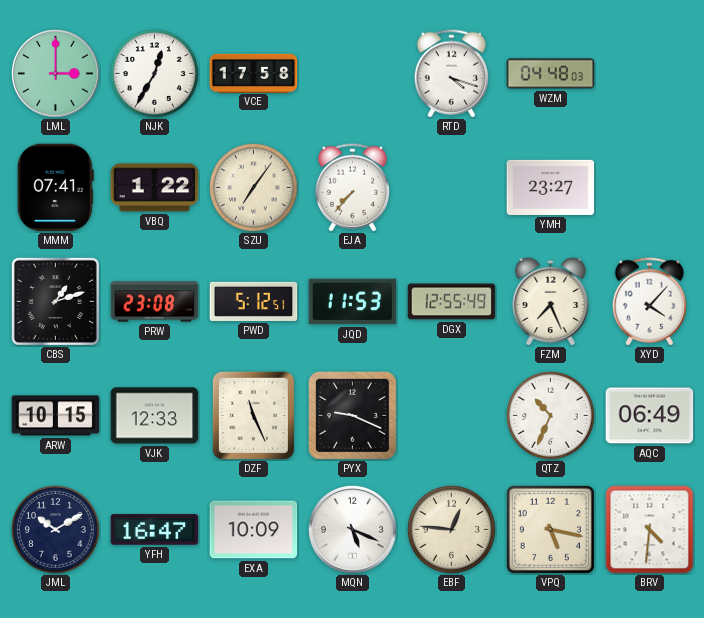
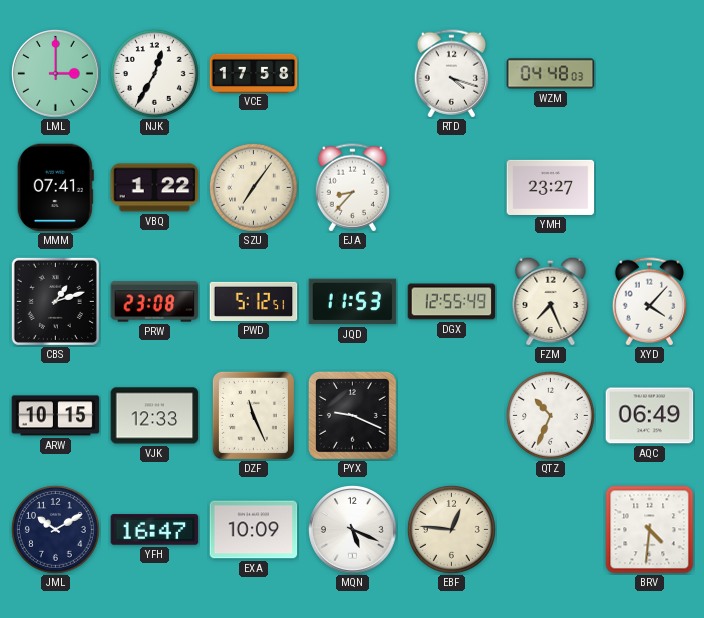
EJA: 7:37 -> 8:37
VPQ: 5:17 -> none
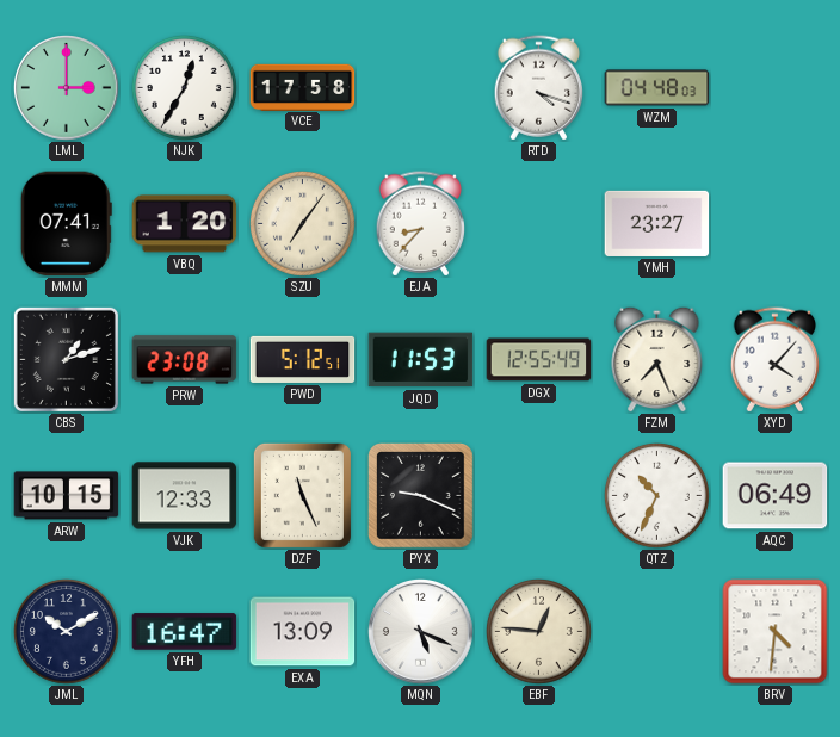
VBQ: 1:22 -> 1:20
EXA: 10:09 -> 13:09
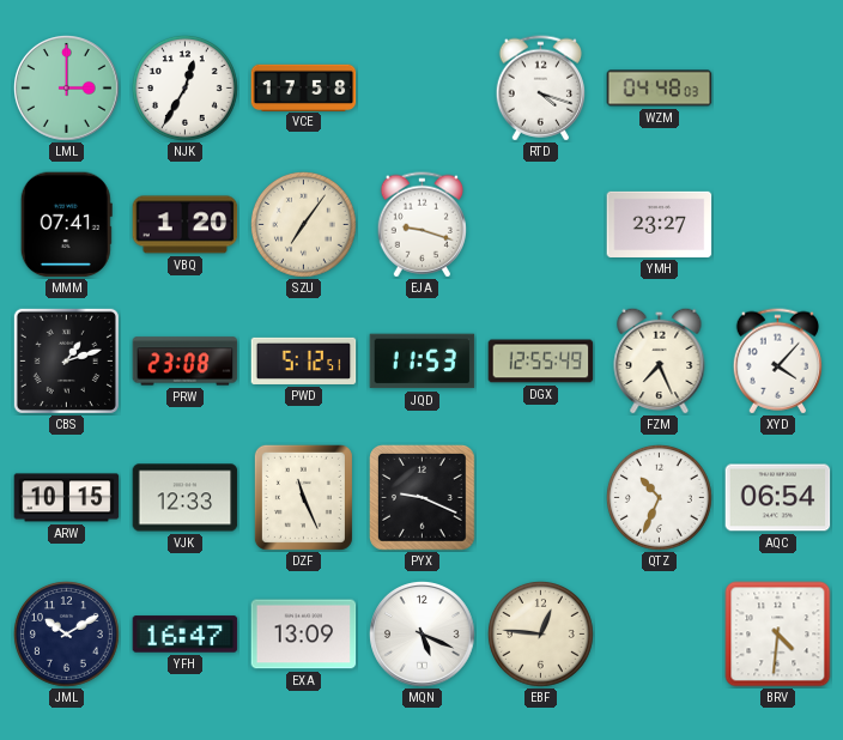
EJA: 8:37 -> 9:18
AQC: 06:49 -> 06:54
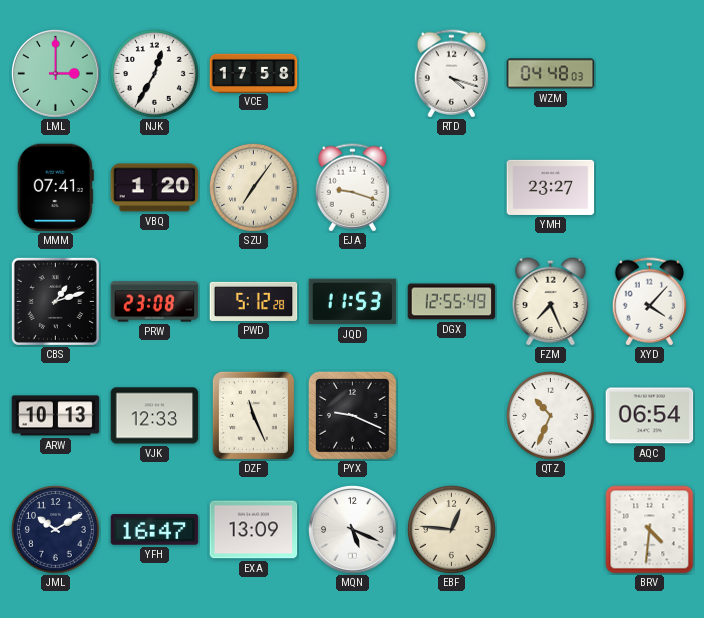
PWD: 5:12:51 -> 5:12:28
ARW: 10:15 -> 10:13
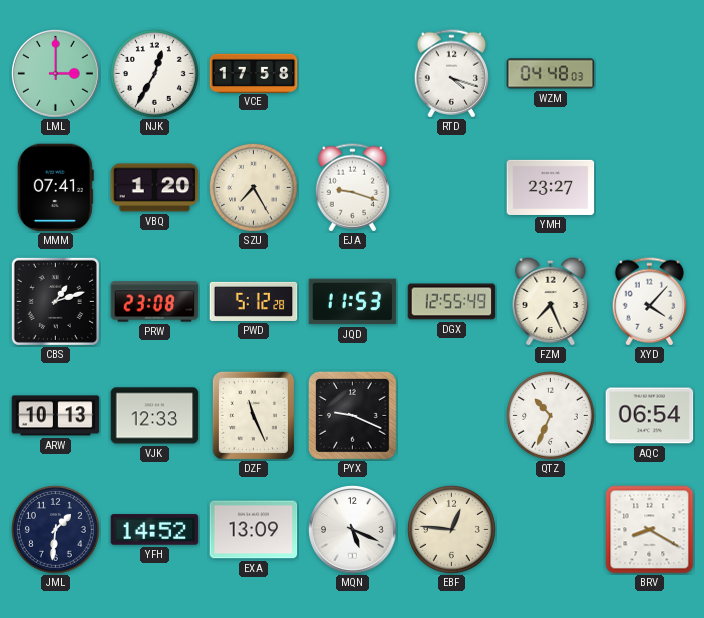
SZU: 7:06 -> 7:25
JML: 10:10 -> 1:31
YFH: 16:47 -> 14:52
BRV: 4:31 -> 8:20
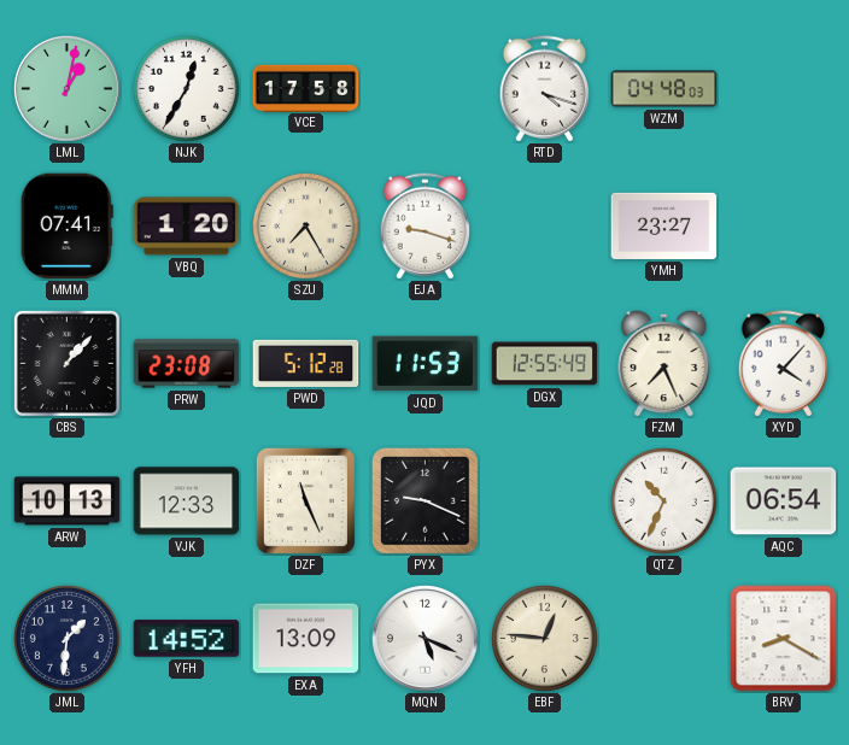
LML: 3:00 -> 1:02
CBS: 1:12 -> 1:07
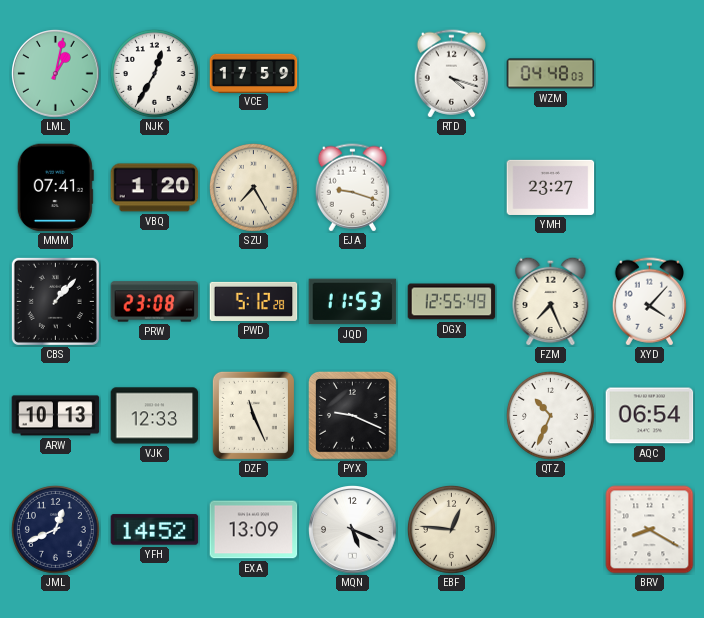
VCE: 17:58 -> 17:59
JML: 1:31 -> 12:41
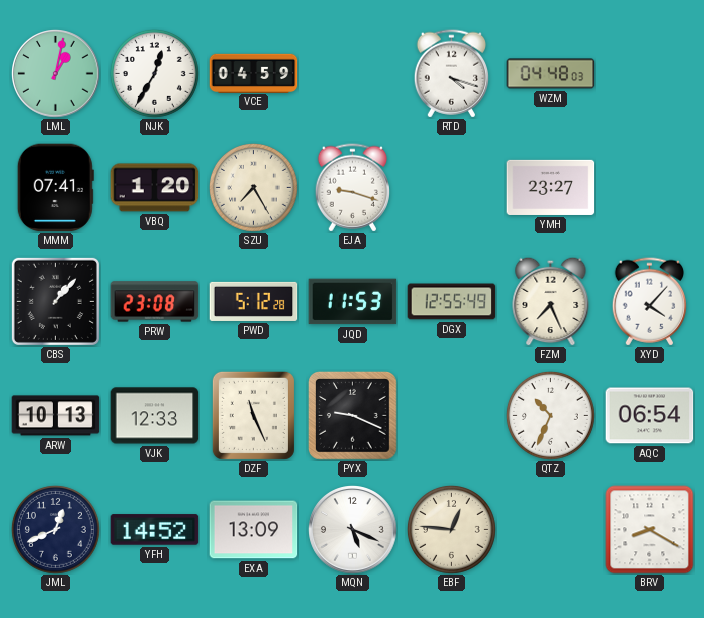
VCE: 17:59 -> 04:59
